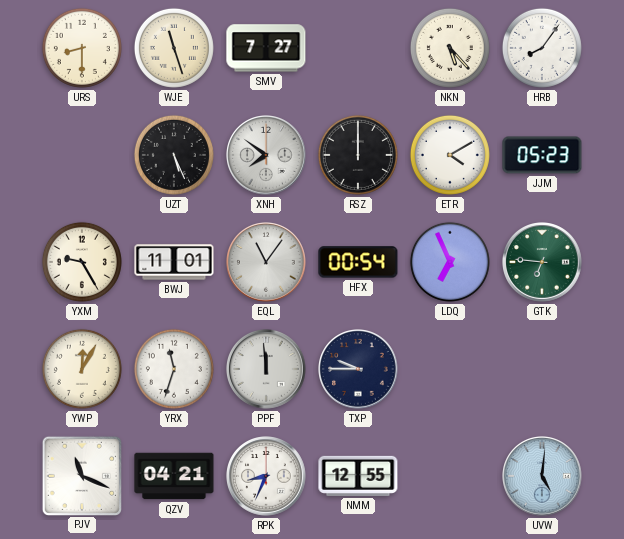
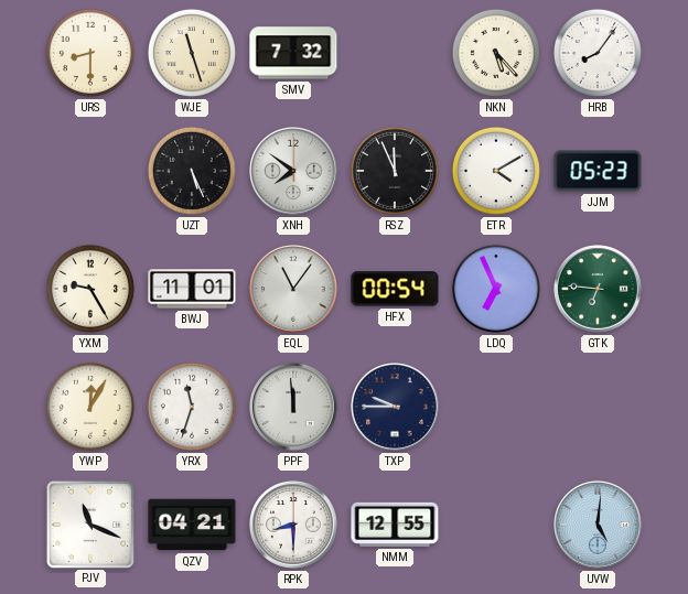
SMV: 7:27 -> 7:32
RSZ: 12:00 -> 11:56
RPK: 8:34 -> 8:30
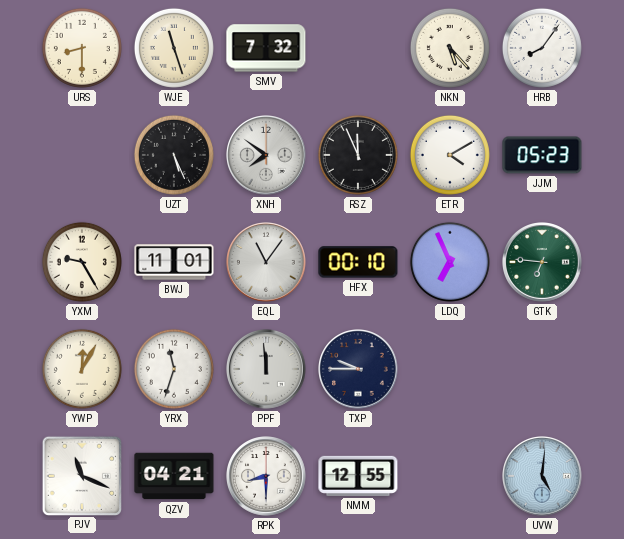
HFX: 00:54 -> 00:10
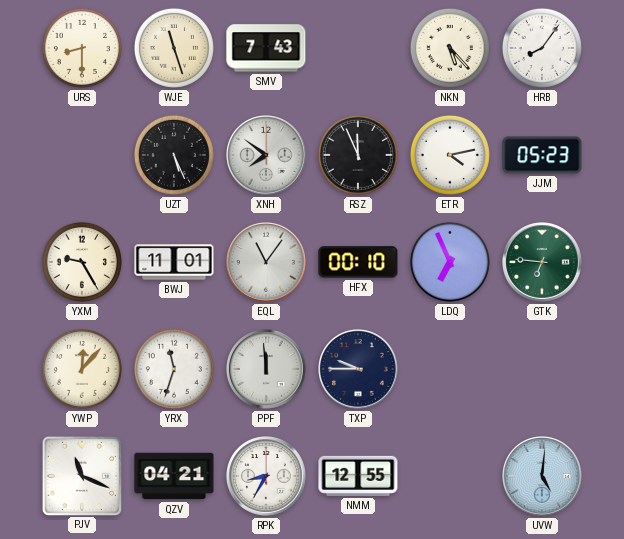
SMV: 7:32 -> 7:43
ETR: 4:10 -> 4:13
YWP: 12:05 -> 12:07
RPK: 8:30 -> 8:35
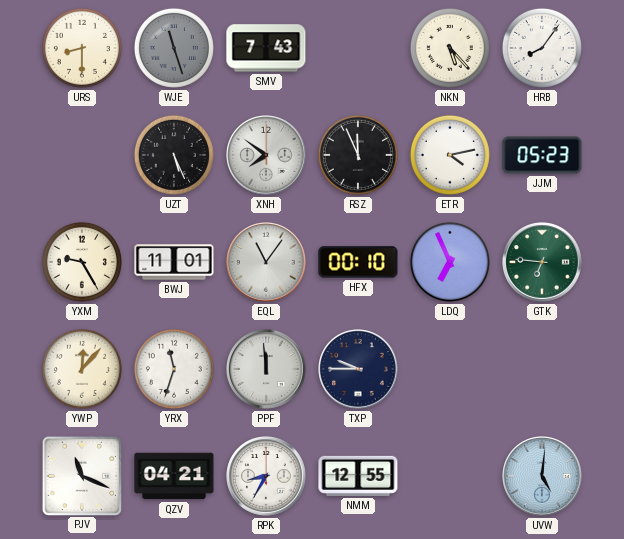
WJE dial: cream -> grey
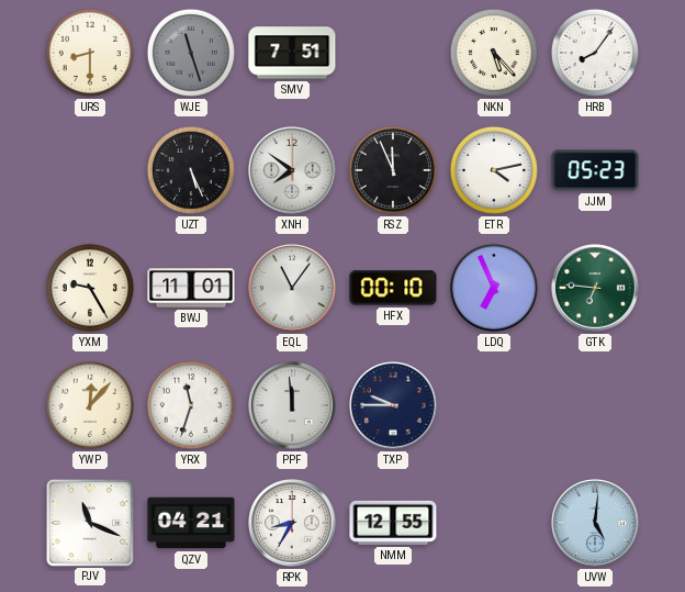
SMV: 7:43 -> 7:51
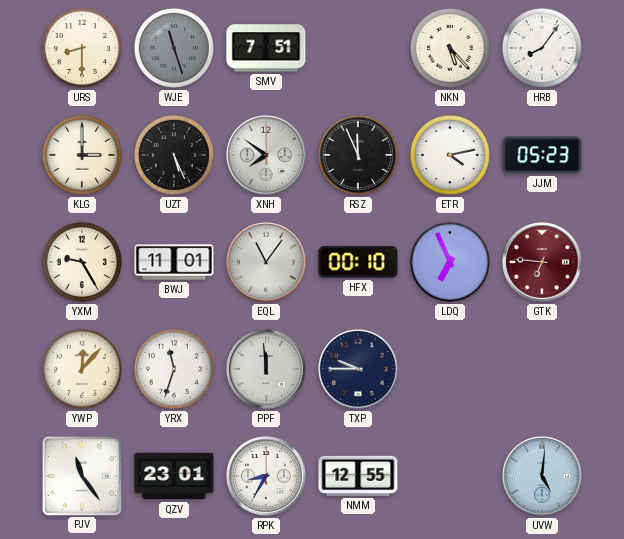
KLG: none -> 3:00
GTK dial: green -> burgundy
PJV: 11:19 -> 11:24
QZV: 04:21 -> 23:01
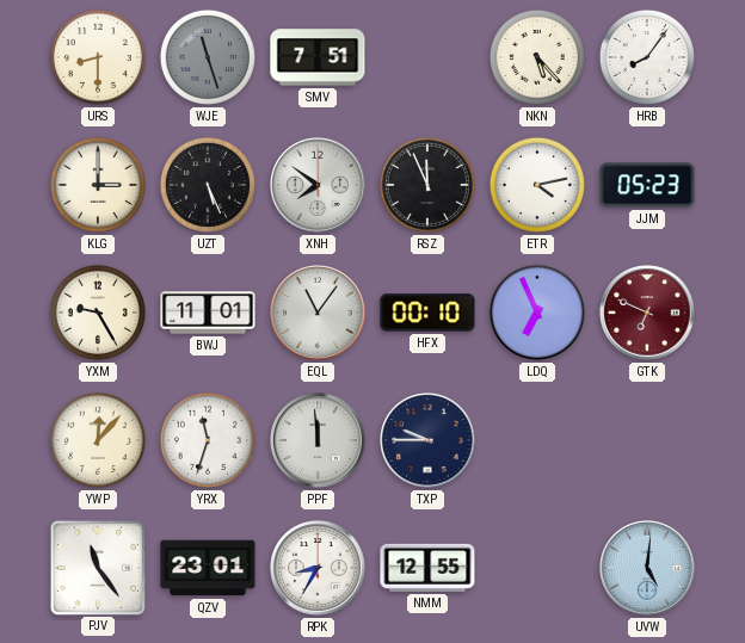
GTK: 6:46 -> 6:49
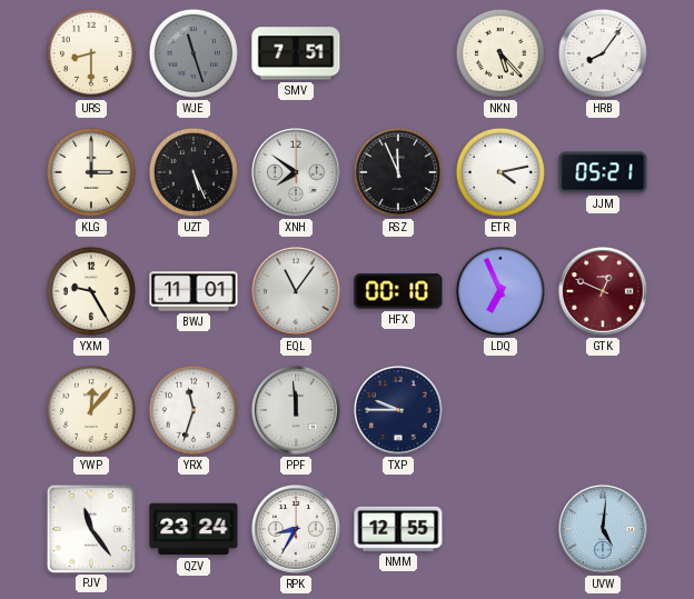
JJM: 05:23 -> 05:21
GTK: 6:49 -> 12:49
QZV: 23:01 -> 23:24
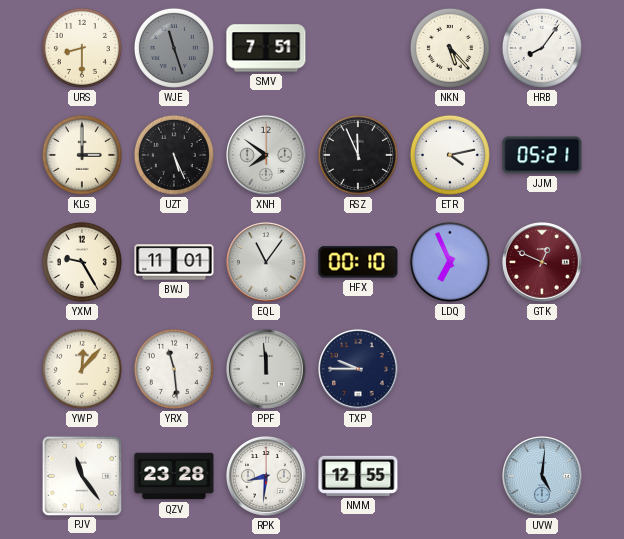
YRX: 11:33 -> 11:29
QZV: 23:24 -> 23:28
RPK: 8:35 -> 8:31
